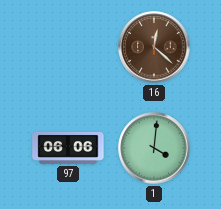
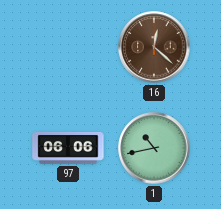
1: 4:01 -> 10:43
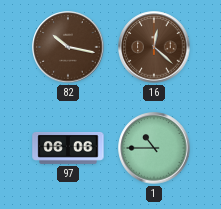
82: none -> 10:17
1: 10:43 -> 10:45
